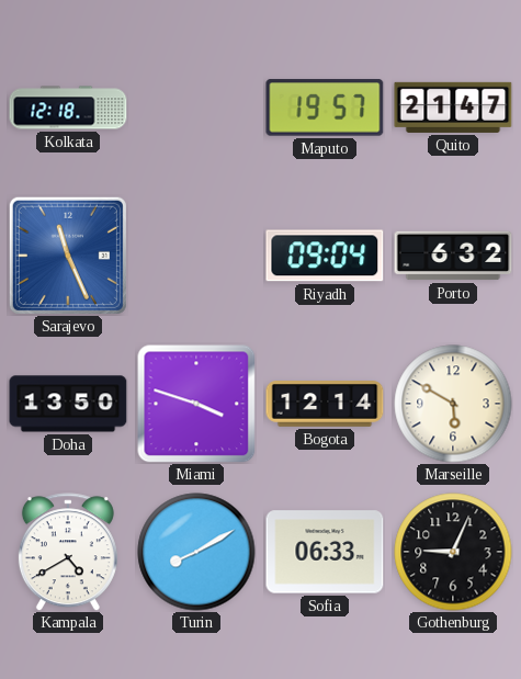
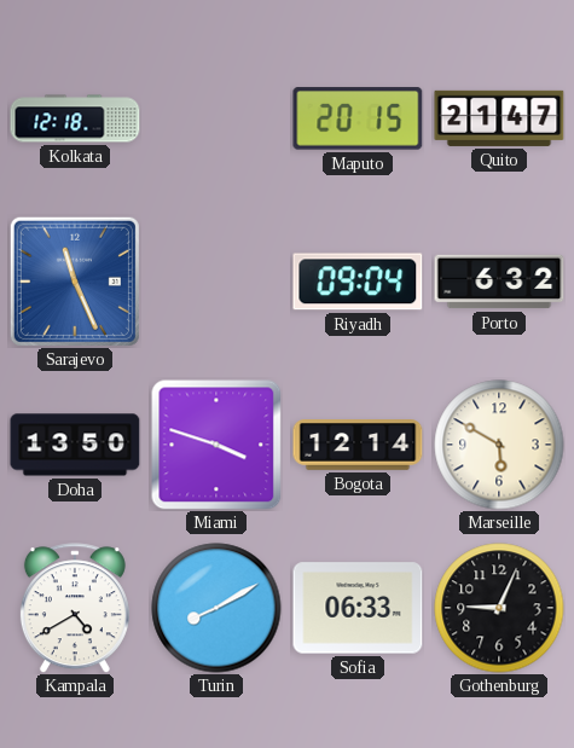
Maputo: 19:57 -> 20:15
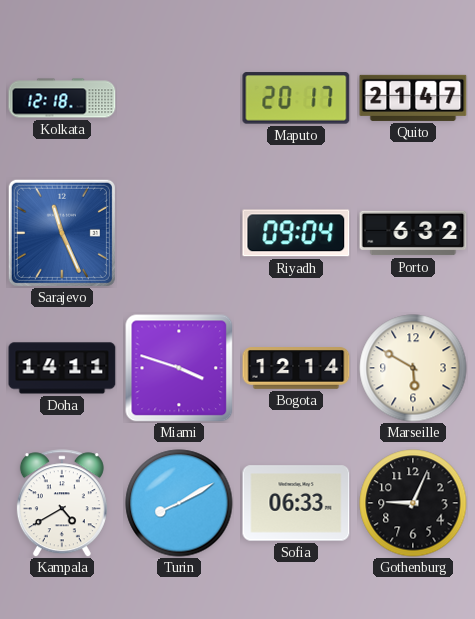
Maputo: 20:15 -> 20:17
Doha: 13:50 -> 14:11
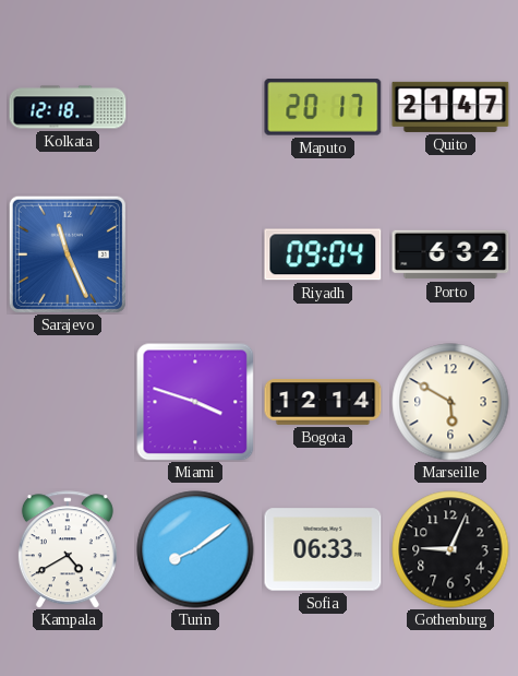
Doha: 14:11 -> none
Turin: 8:10 -> 8:09
